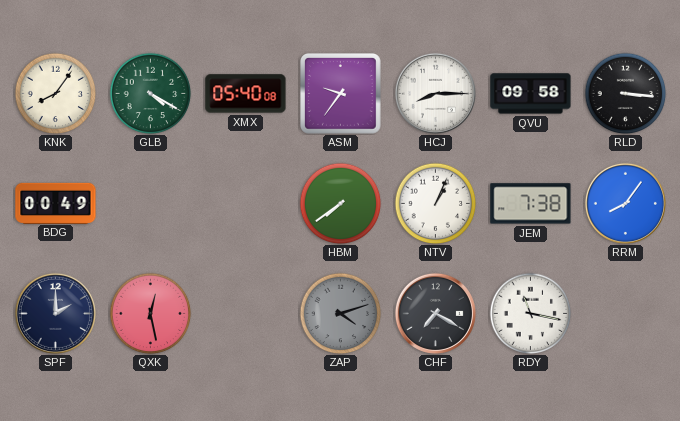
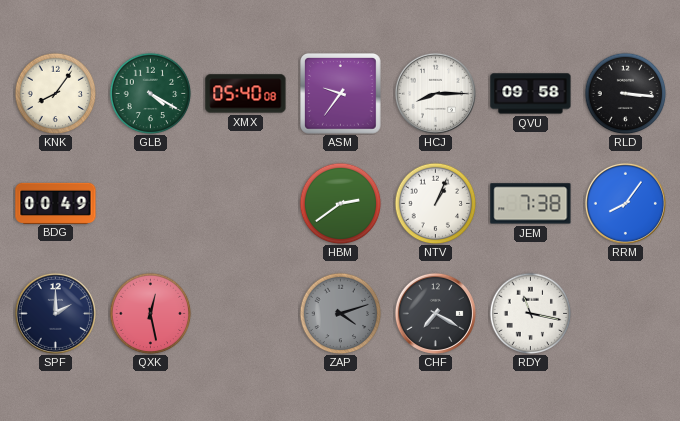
HBM: 7:39 -> 2:39
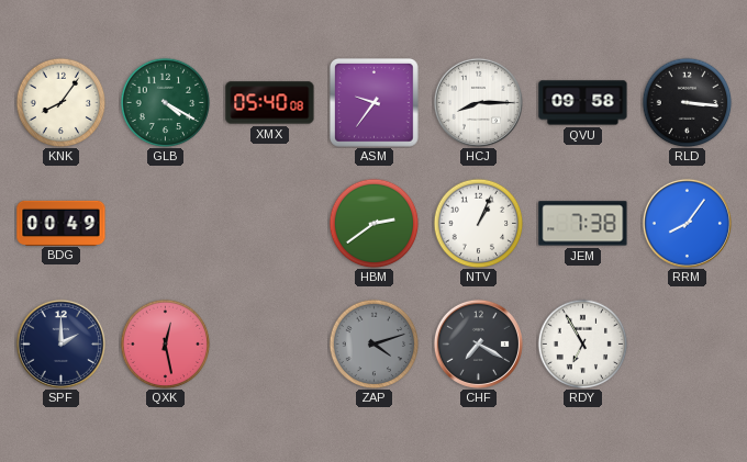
RDY: 11:17 -> 6:55
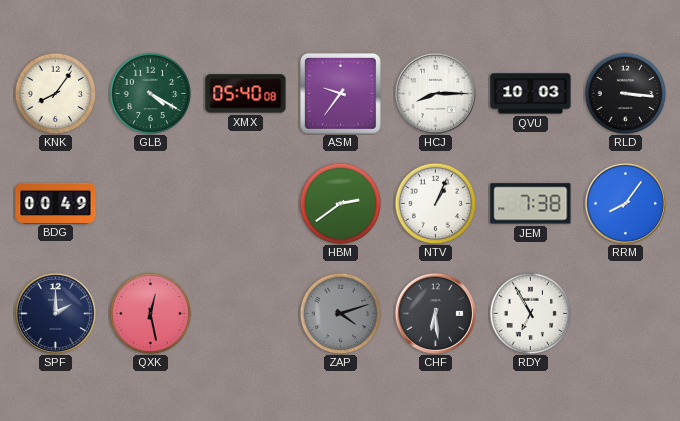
QVU: 09:58 -> 10:03
CHF: 7:20 -> 6:29
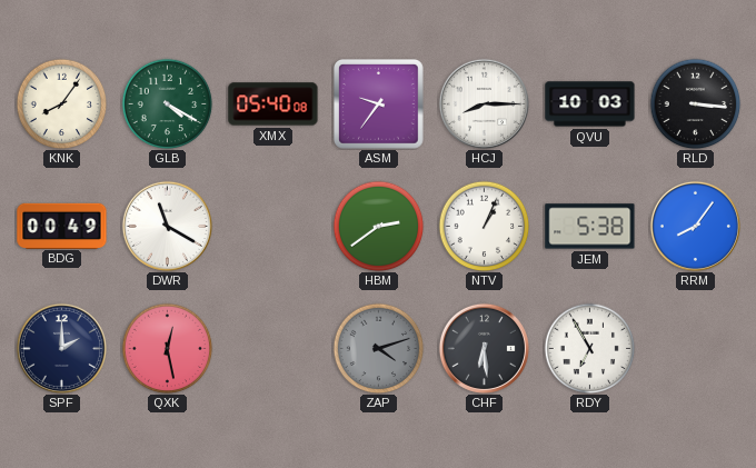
DWR: none -> 11:20
JEM: 7:38 -> 5:38
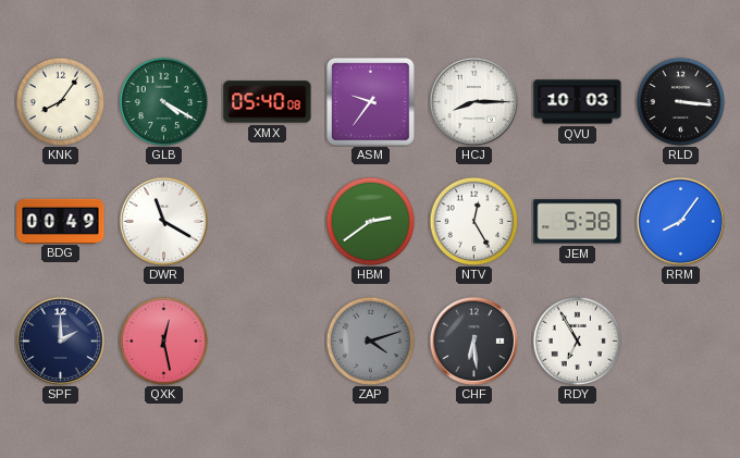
NTV: 1:04 -> 12:25
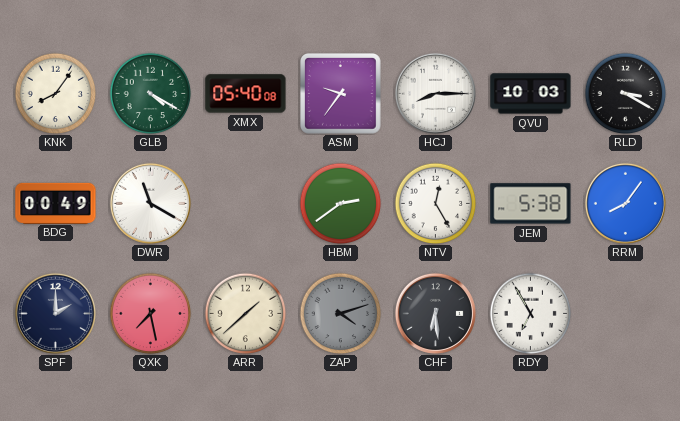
RLD: 3:16 -> 3:20
QXK: 12:28 -> 7:28
ARR: none -> 1:38
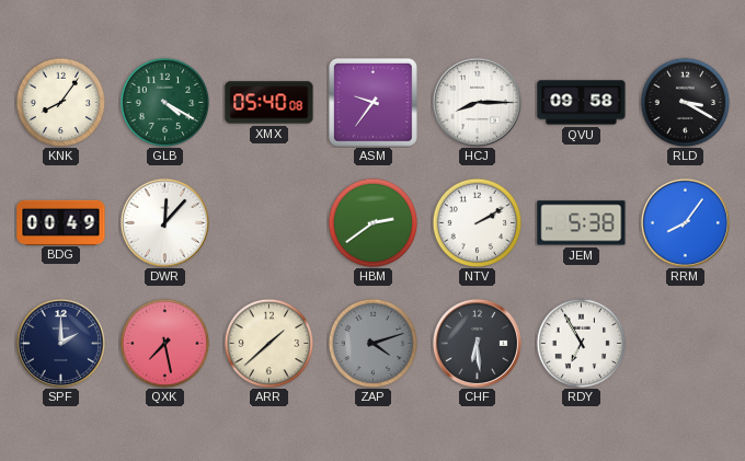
QVU: 10:03 -> 09:58
DWR: 11:20 -> 12:07
NTV: 12:25 -> 2:10
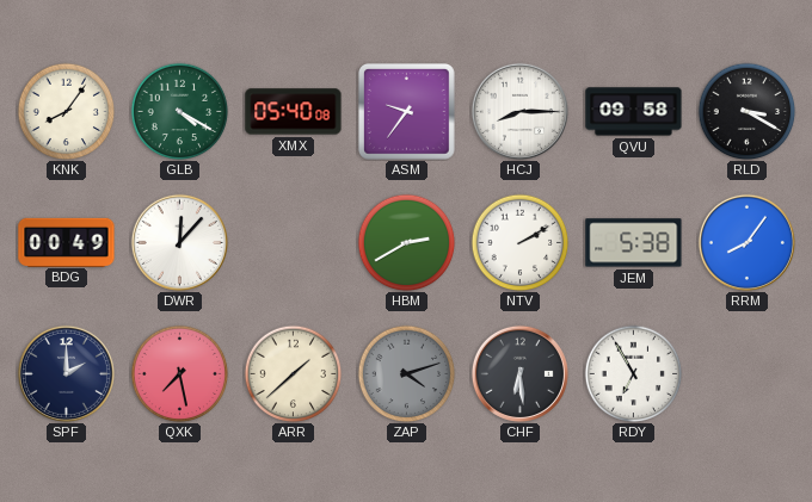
HBM: 2:39 -> 2:40
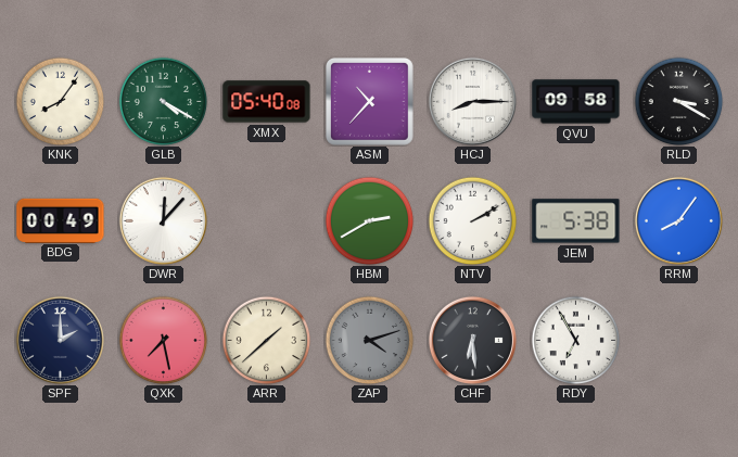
ASM: 9:36 -> 10:37
